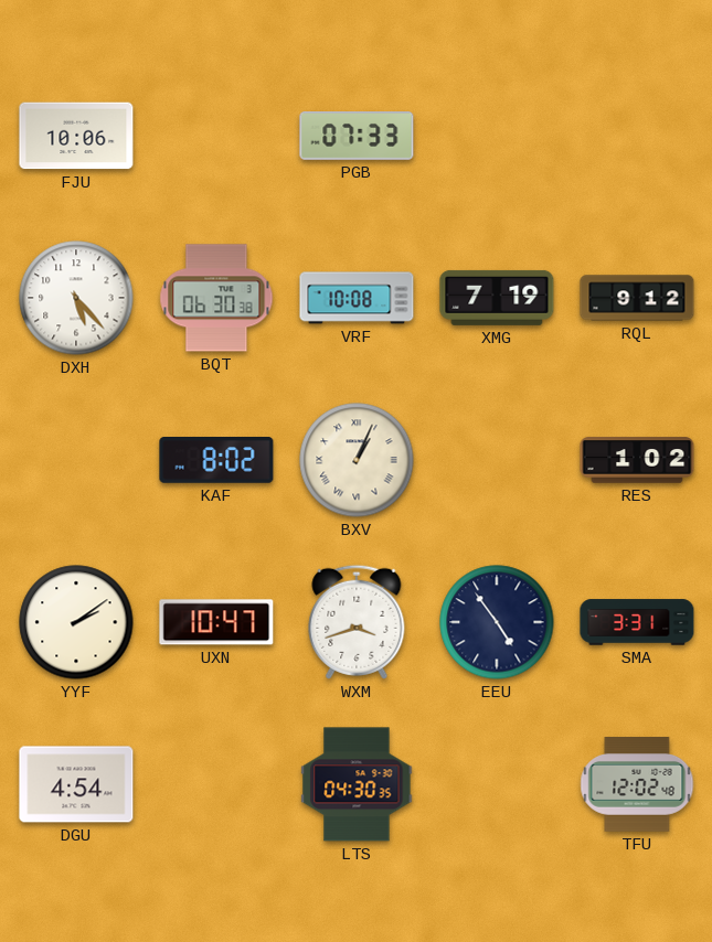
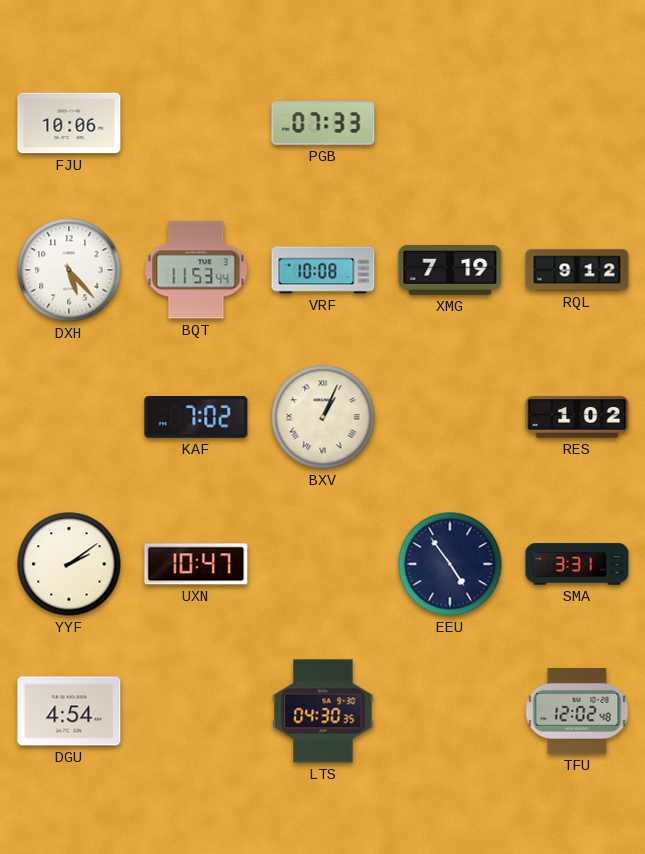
BQT: 06:30 -> 11:53
KAF: 8:02 -> 7:02
WXM: 3:42 -> none
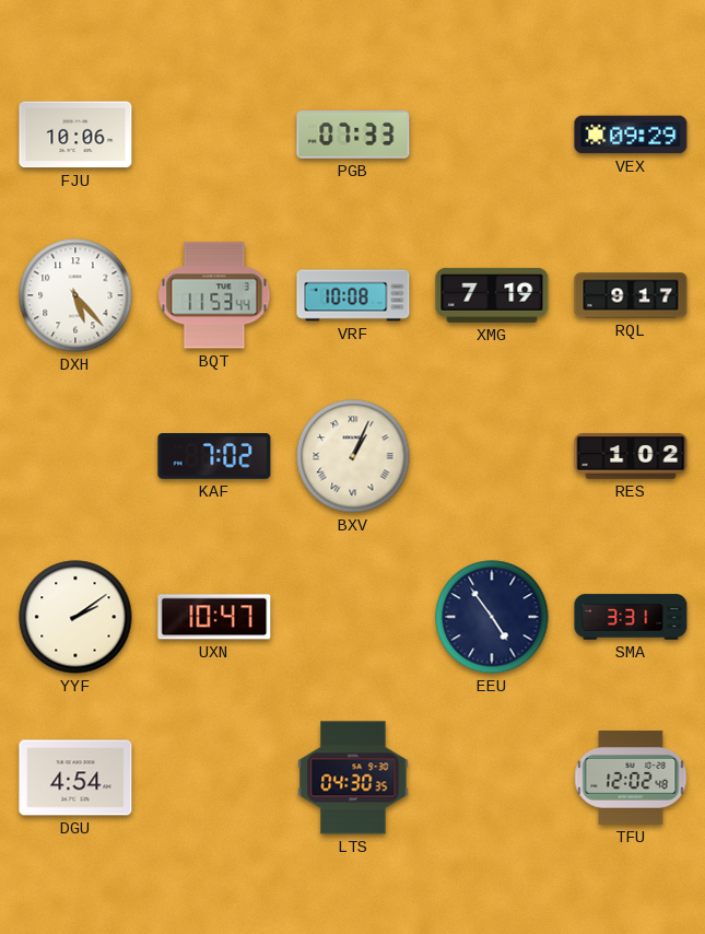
VEX: none -> 09:29
RQL: 9:12 -> 9:17
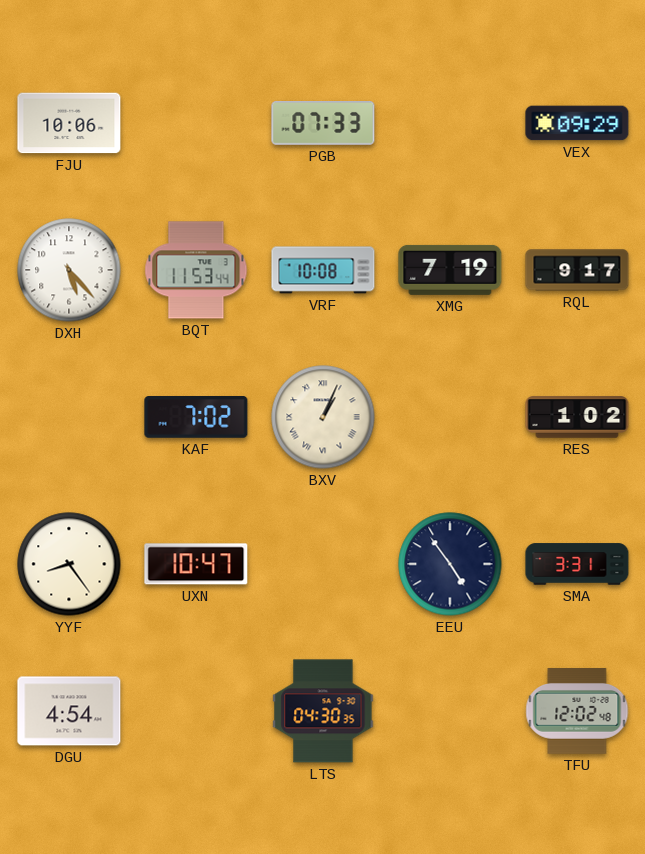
YYF: 2:09 -> 8:24
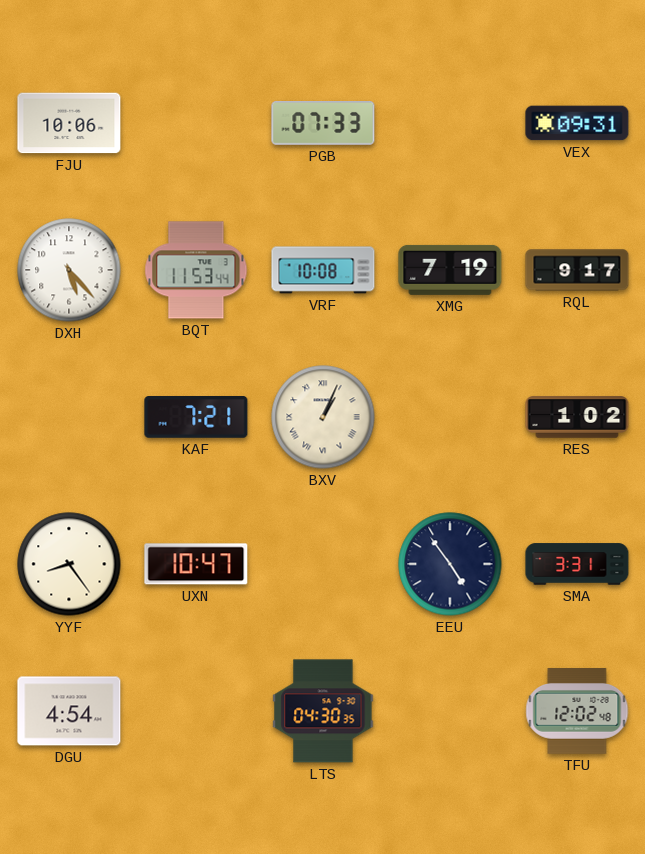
VEX: 09:29 -> 09:31
KAF: 7:02 -> 7:21
